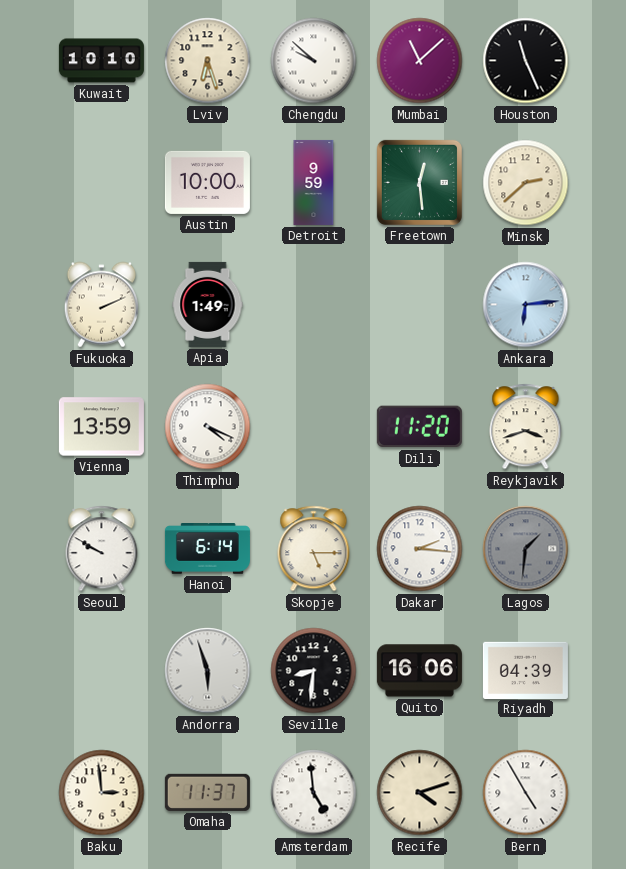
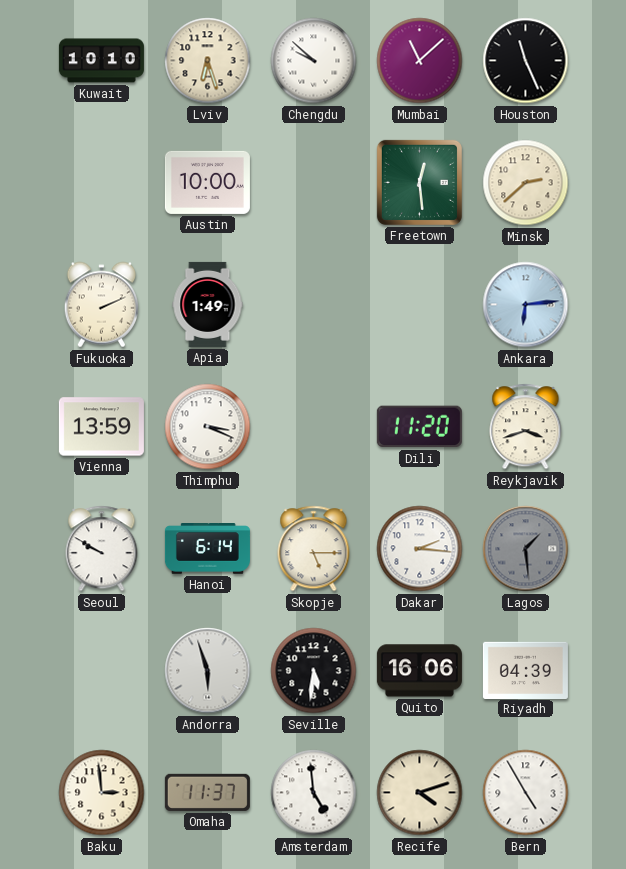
Detroit: 9:59 -> none
Thimphu: 4:19 -> 3:19
Lagos: 1:31 -> 1:29
Seville: 8:31 -> 5:31
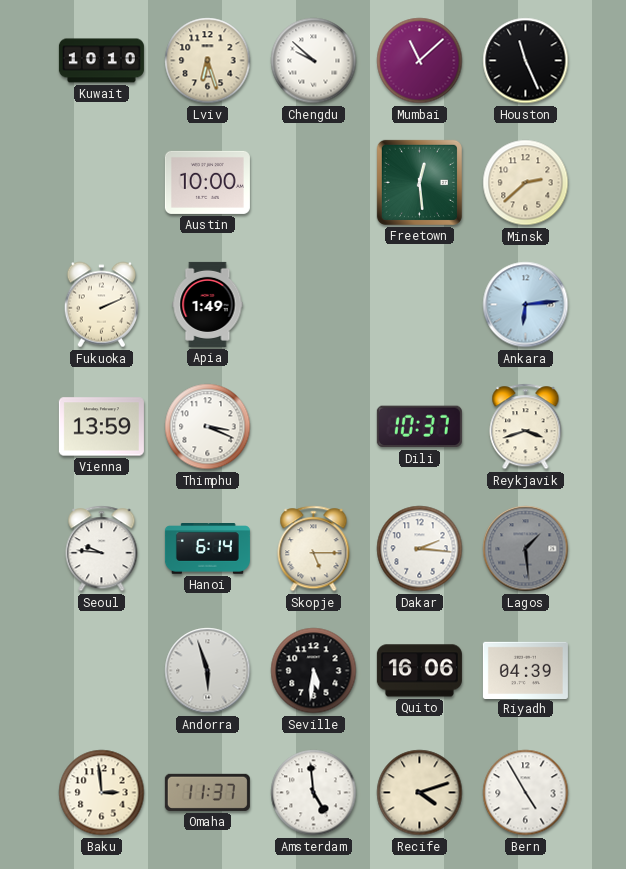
Dili: 11:20 -> 10:37
Seoul: 9:50 -> 9:46
